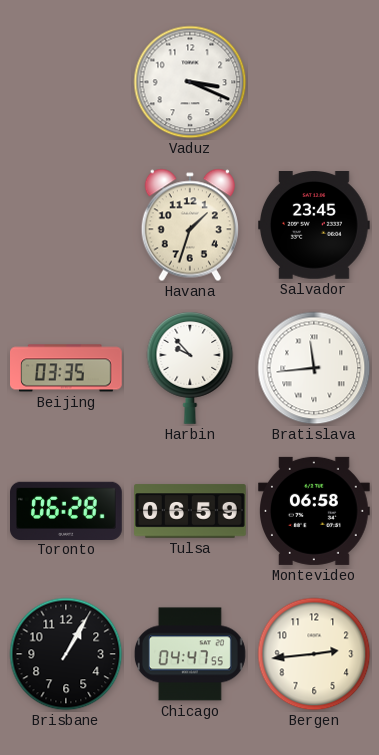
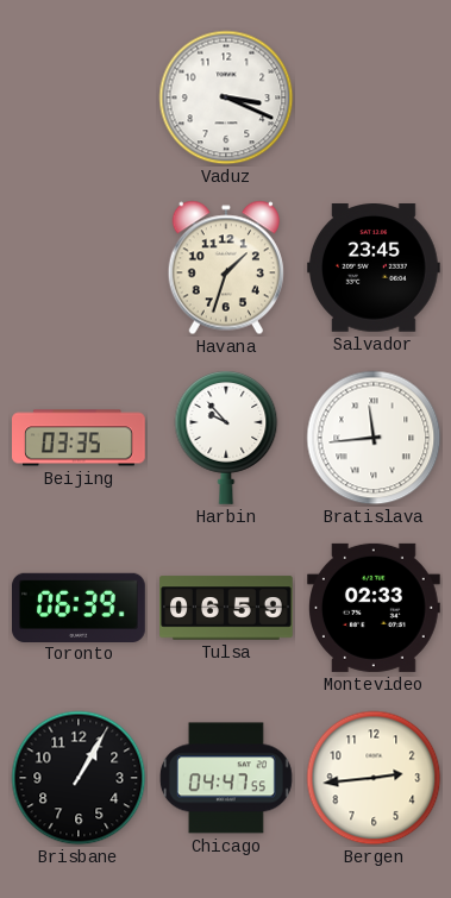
Toronto: 06:28 -> 06:39
Montevideo: 06:58 -> 02:33
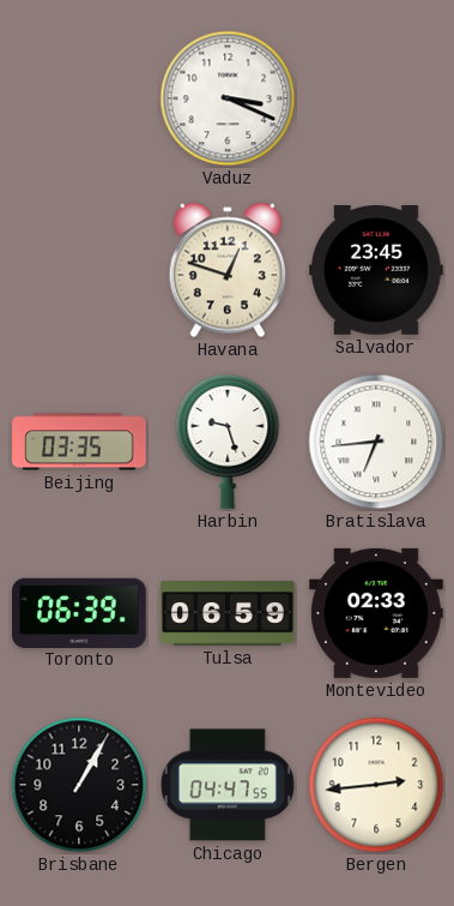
Havana: 1:33 -> 12:48
Harbin: 9:53 -> 9:27
Bratislava: 11:44 -> 6:44
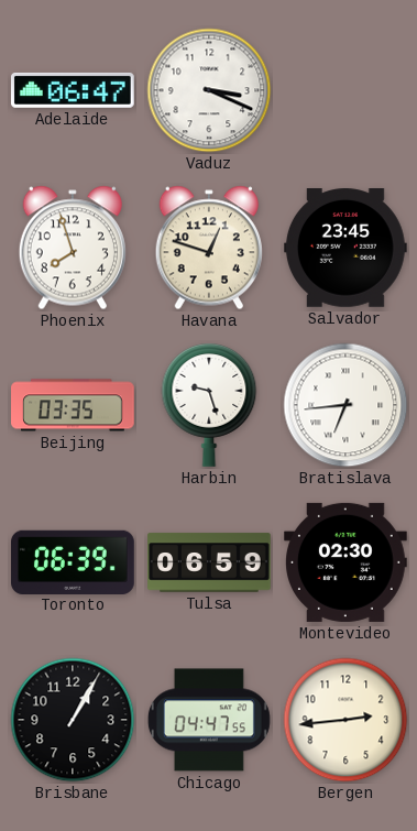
Adelaide: none -> 06:47
Phoenix: none -> 7:57
Montevideo: 02:33 -> 02:30
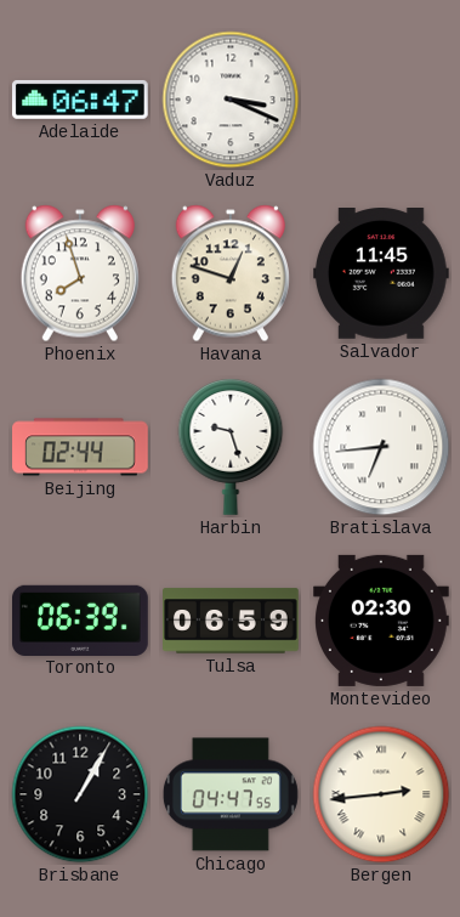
Salvador: 23:45 -> 11:45
Beijing: 03:35 -> 02:44
Bergen numerals: Arabic -> Roman
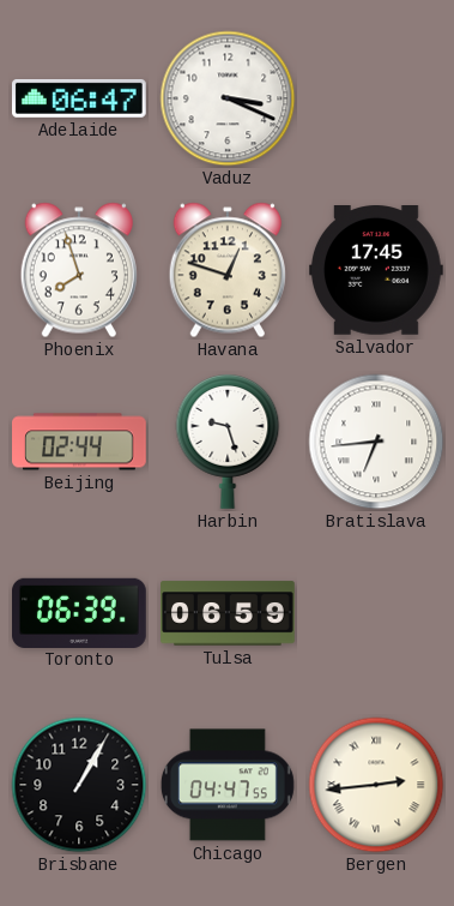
Salvador: 11:45 -> 17:45
Montevideo: 02:30 -> none
